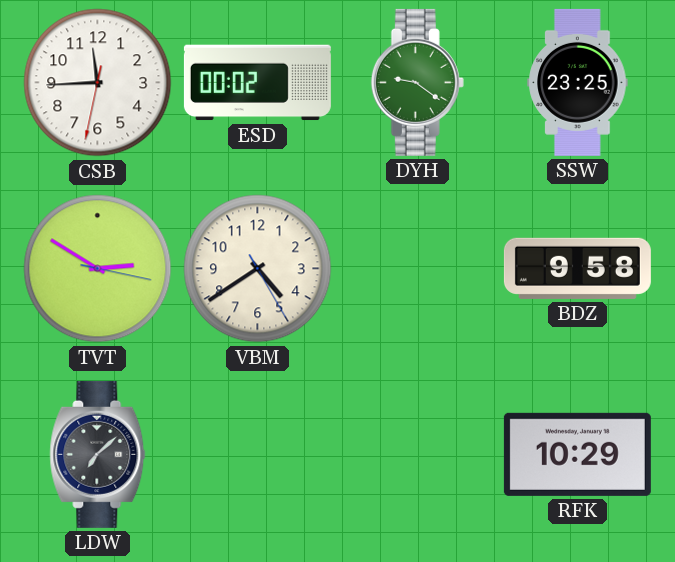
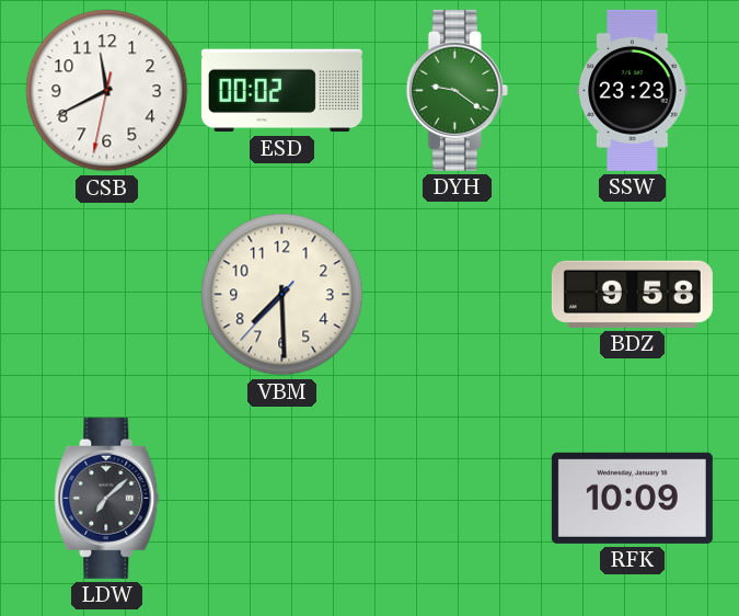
CSB: 11:44 -> 11:40
SSW: 23:25 -> 23:23
TVT: 2:50 -> none
VBM: 4:39 -> 7:29
RFK: 10:29 -> 10:09
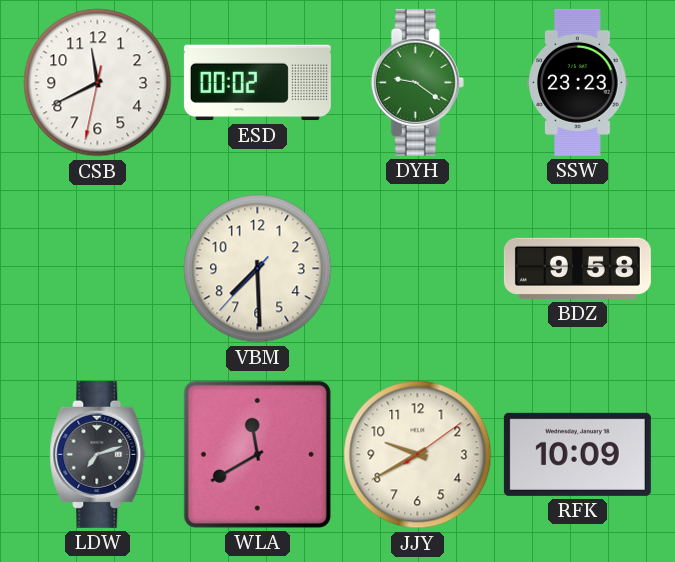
LDW: 7:08 -> 7:12
WLA: none -> 11:40
JJY: none -> 9:40
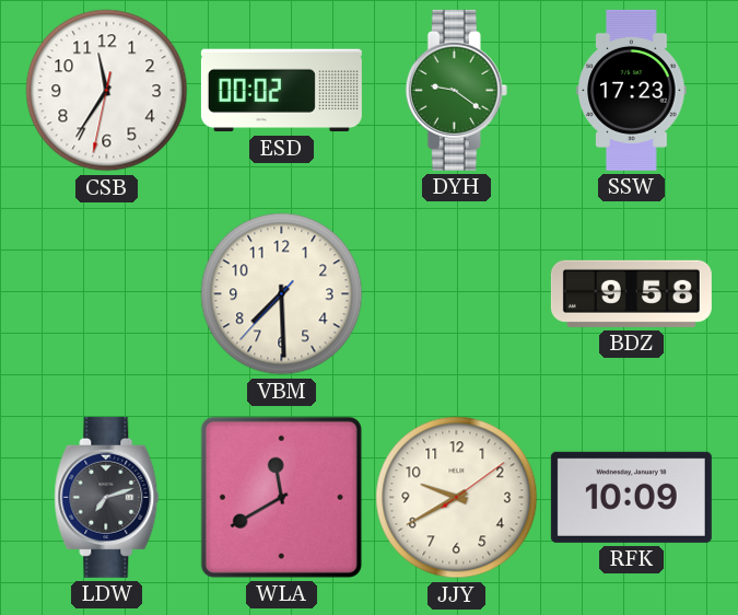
CSB: 11:40 -> 11:35
SSW: 23:23 -> 17:23
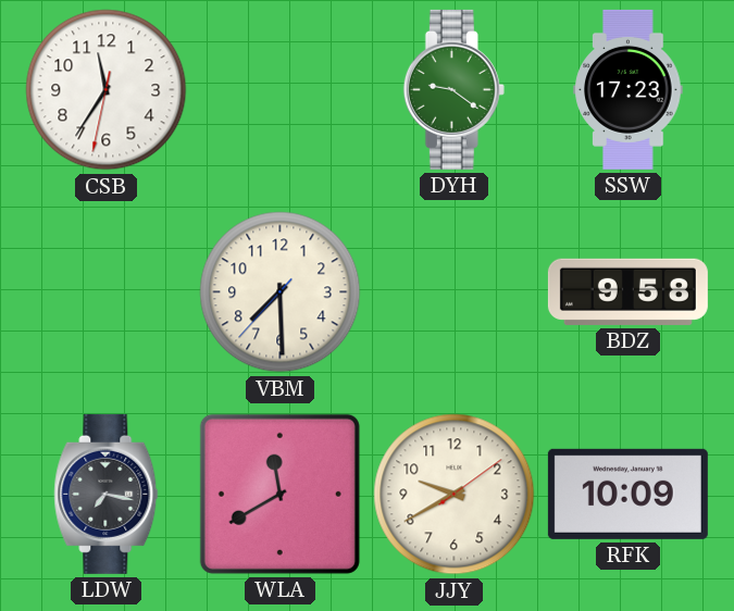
ESD: 00:02 -> none
LDW: 7:12 -> 7:17
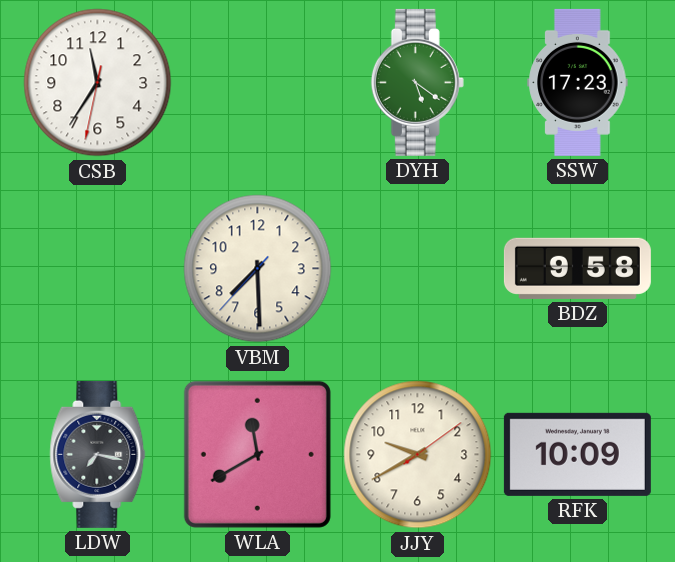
DYH: 9:21 -> 5:21
